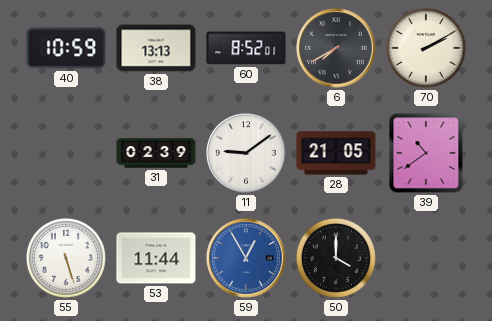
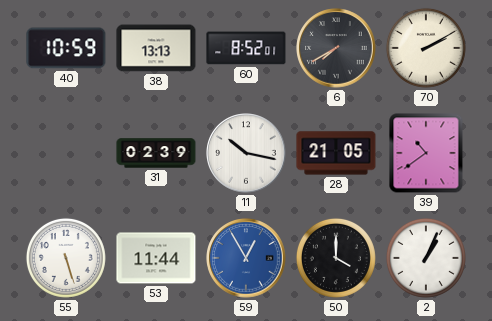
11: 9:09 -> 10:17
2: none -> 1:04
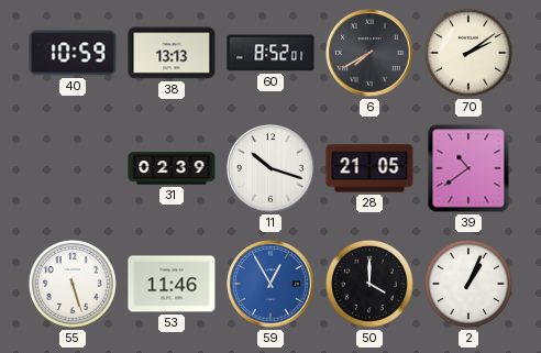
70: 2:10 -> 2:09
11: 10:17 -> 10:18
53: 11:44 -> 11:46
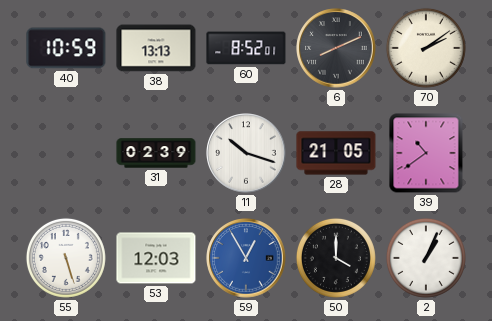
6: 7:40 -> 8:11
53: 11:46 -> 12:03
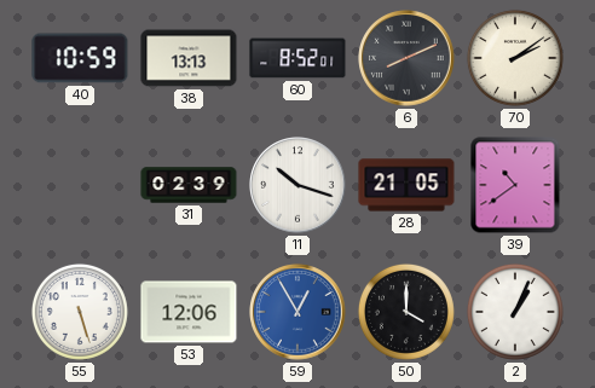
53: 12:03 -> 12:06
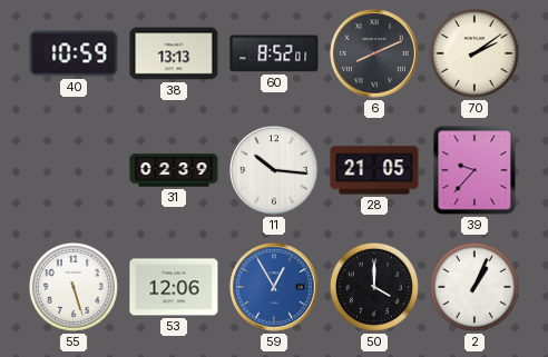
11: 10:18 -> 10:16
39: 10:39 -> 9:37
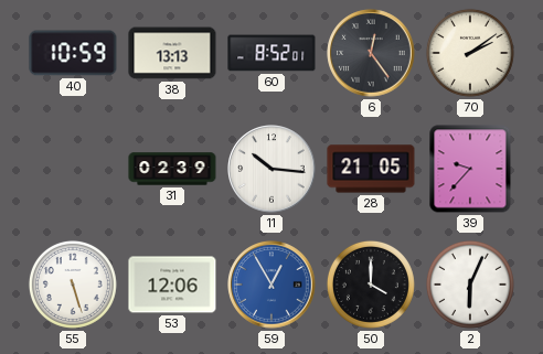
6: 8:11 -> 12:24
2: 1:04 -> 6:04
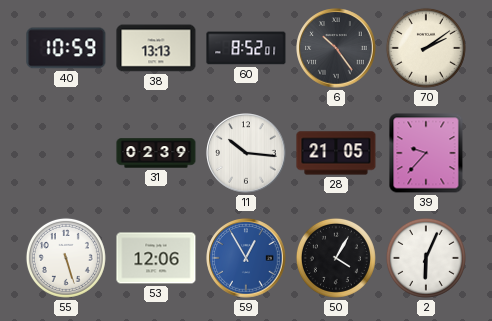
6: 12:24 -> 10:24
50: 4:00 -> 4:05
